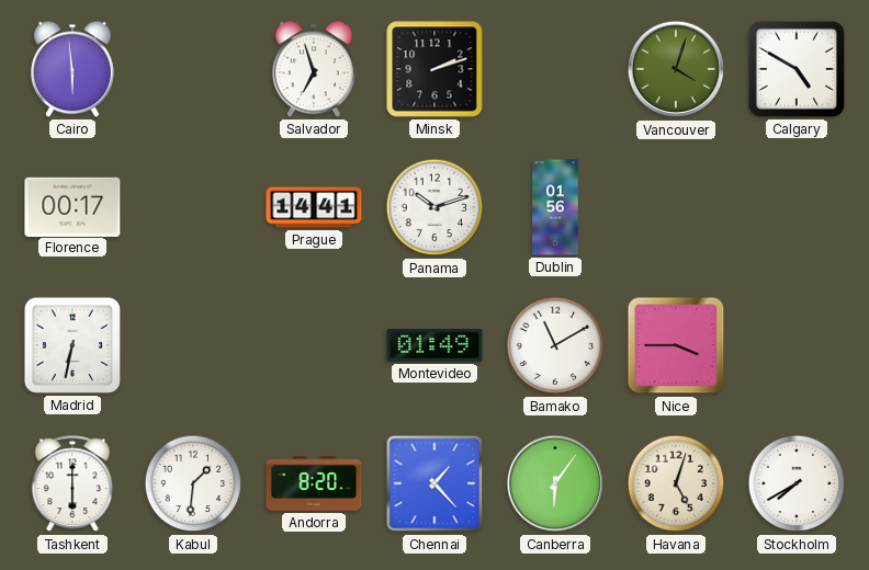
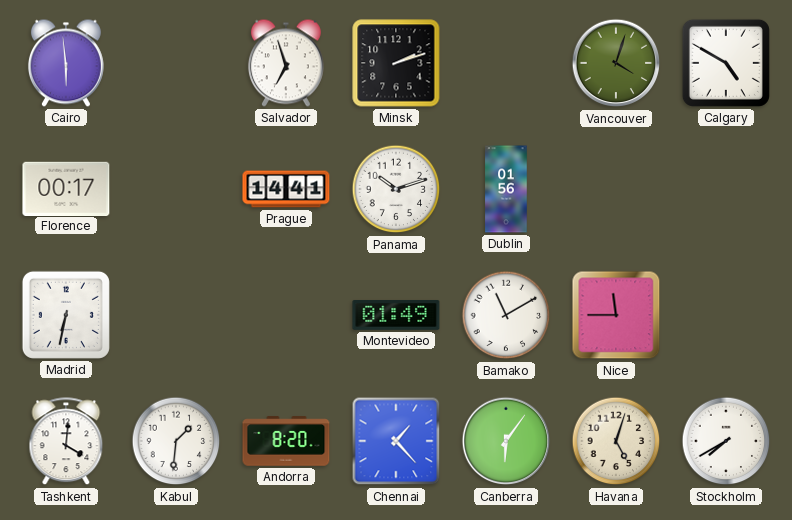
Nice: 3:45 -> 11:45
Tashkent: 6:00 -> 4:01
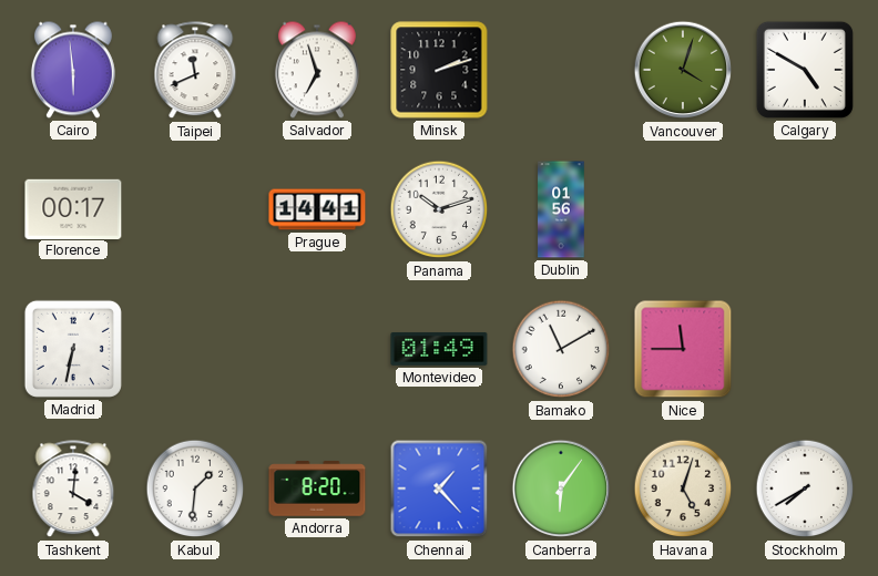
Taipei: none -> 11:41
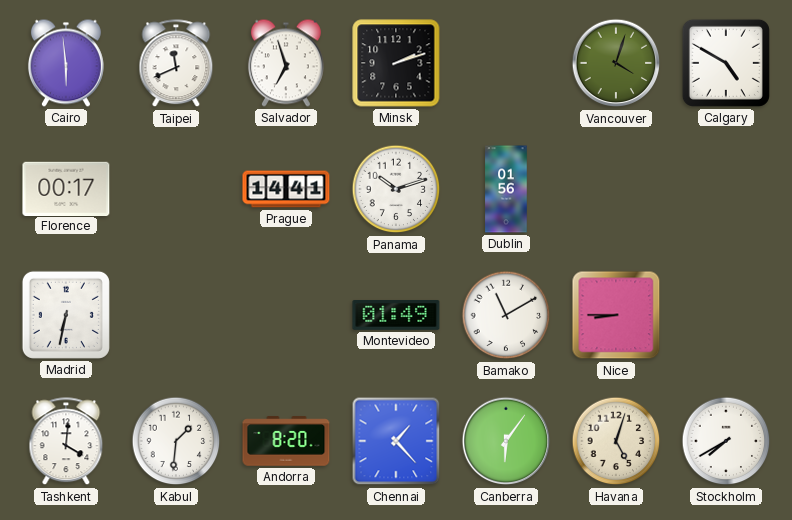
Nice: 11:45 -> 8:45
